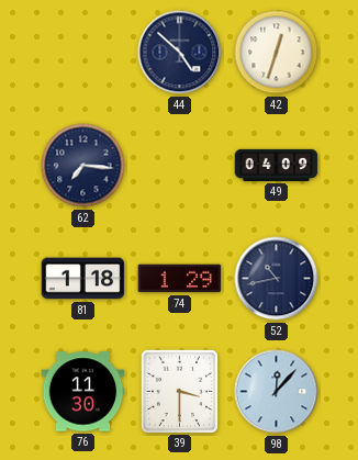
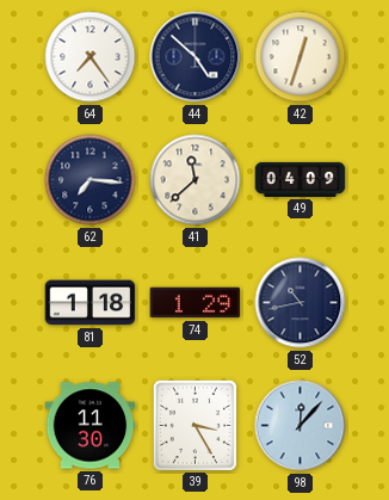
64: none -> 7:24
41: none -> 11:38
39: 3:30 -> 3:25
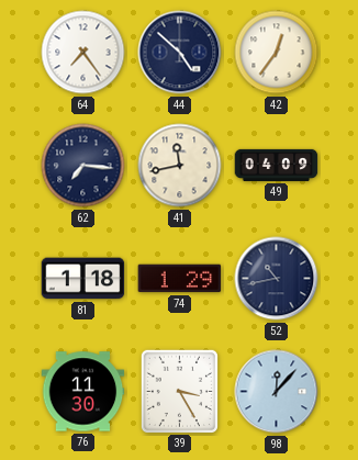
42: 12:33 -> 12:36
41: 11:38 -> 11:43
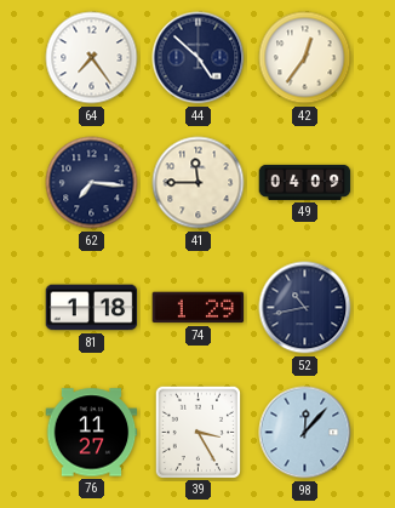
41: 11:43 -> 11:45
76: 11:30 -> 11:27
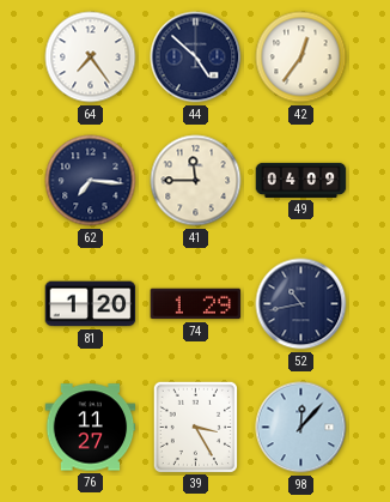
81: 1:18 -> 1:20
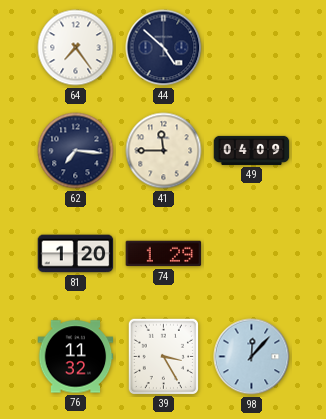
42: 12:36 -> none
52: 10:43 -> none
76: 11:27 -> 11:32
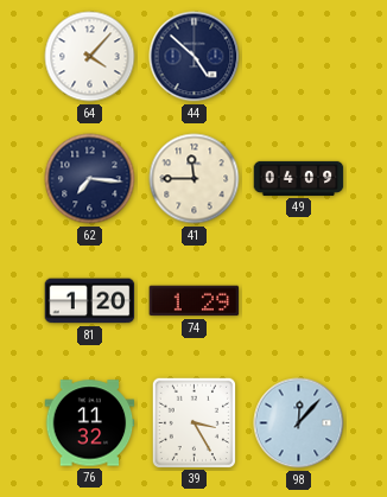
64: 7:24 -> 4:07
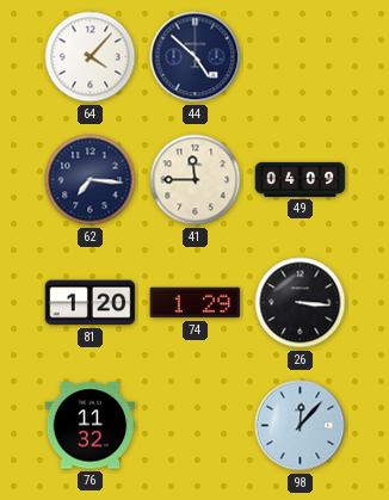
26: none -> 3:16
39: 3:25 -> none
